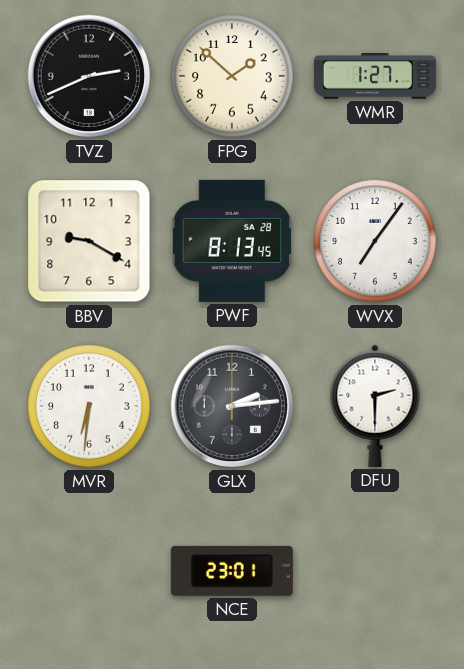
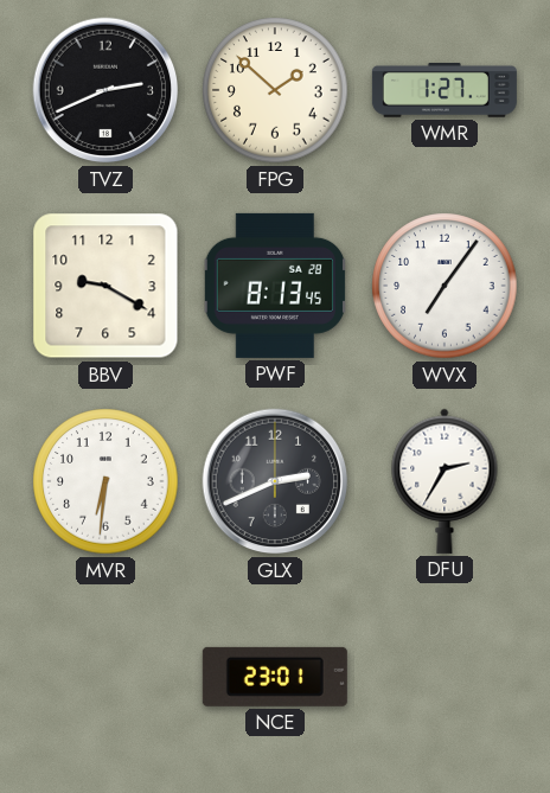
GLX: 2:14 -> 2:41
DFU: 2:30 -> 2:35
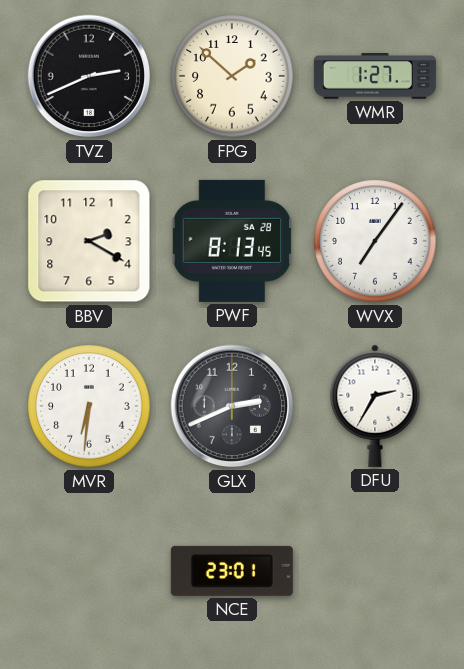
BBV: 9:20 -> 2:20
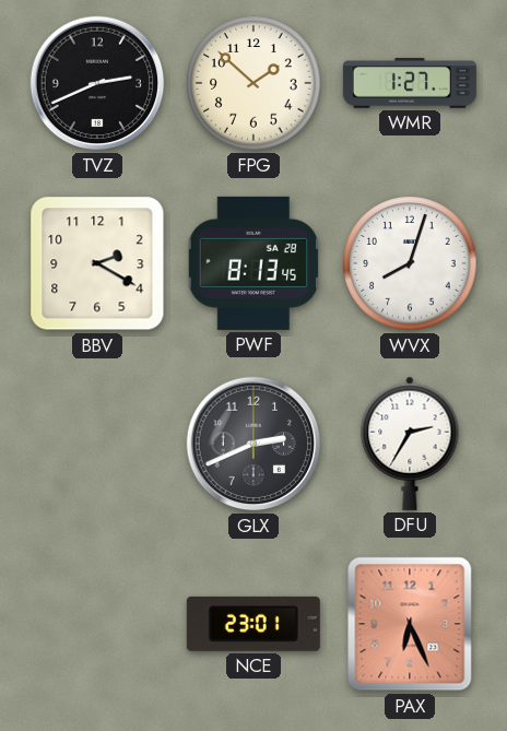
WVX: 7:06 -> 8:03
MVR: 6:31 -> none
PAX: none -> 6:26
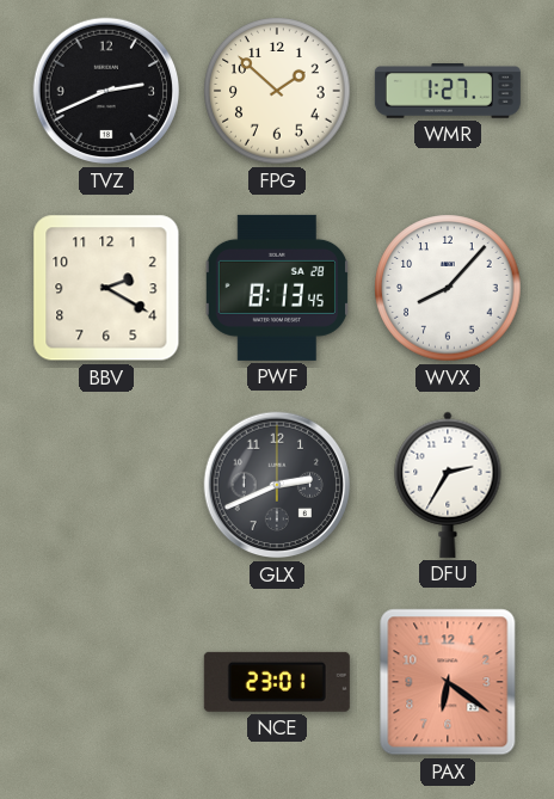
WVX: 8:03 -> 8:07
PAX: 6:26 -> 6:21
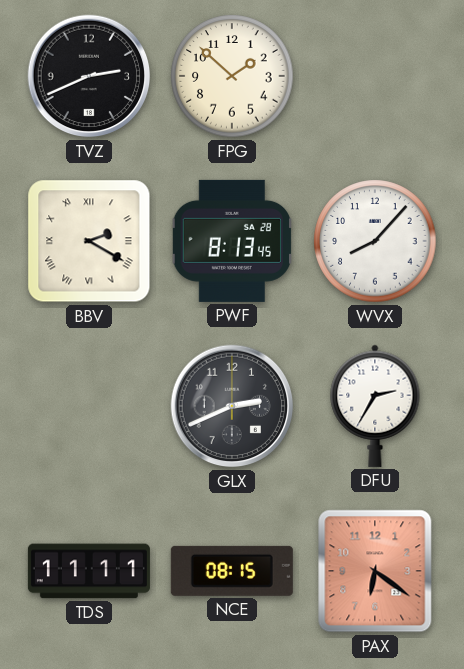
WMR: 1:27 -> none
BBV numerals: Arabic -> Roman
TDS: none -> 11:11
NCE: 23:01 -> 08:15
